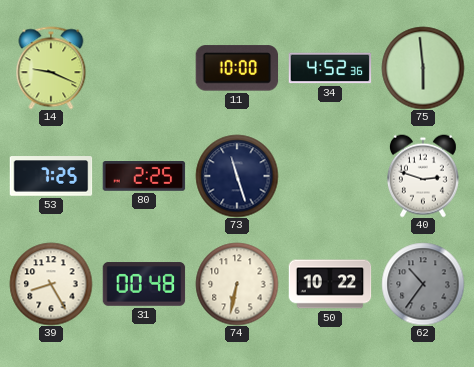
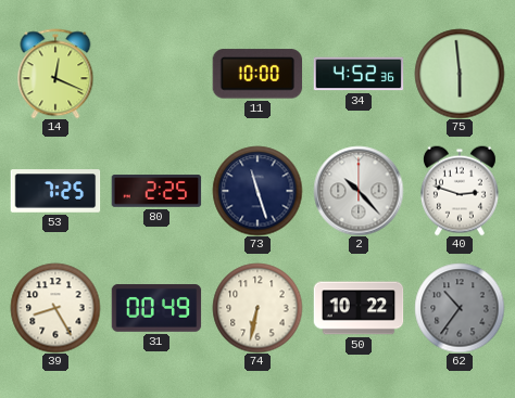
14: 9:19 -> 12:19
2: none -> 10:23
31: 00:48 -> 00:49
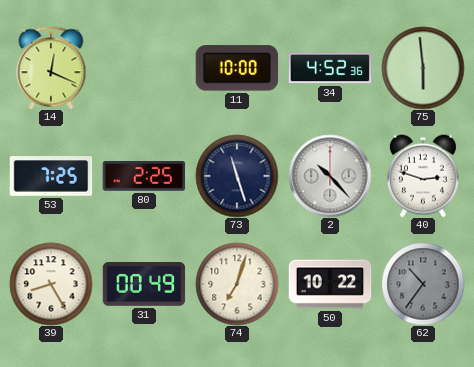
74: 6:32 -> 7:03
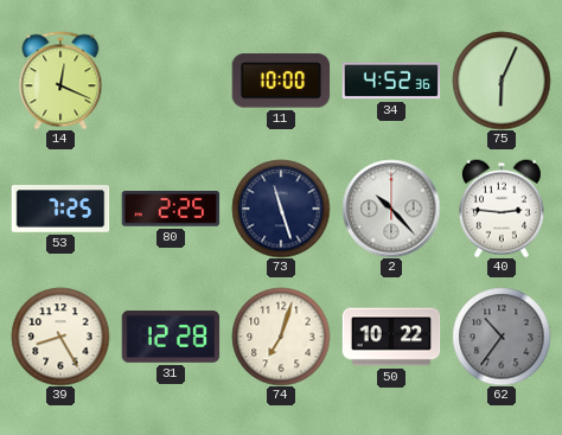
75: 5:59 -> 6:04
40: 2:48 -> 2:46
31: 00:49 -> 12:28
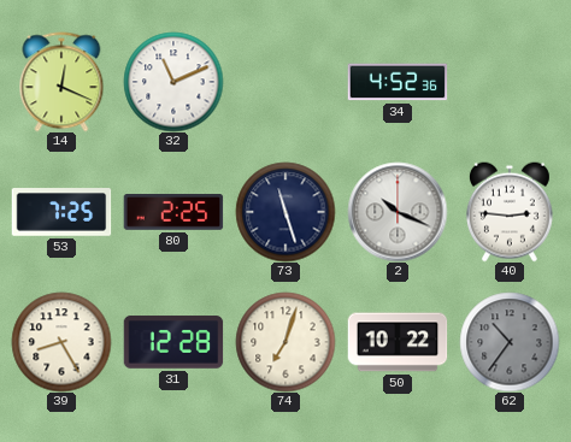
32: none -> 11:11
11: 10:00 -> none
75: 6:04 -> none
2: 10:23 -> 10:19
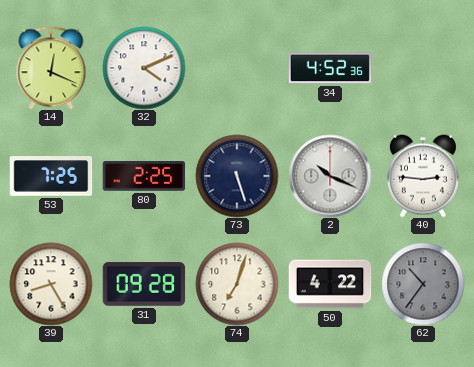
32: 11:11 -> 4:11
73: 11:27 -> 5:27
31: 12:28 -> 09:28
50: 10:22 -> 4:22
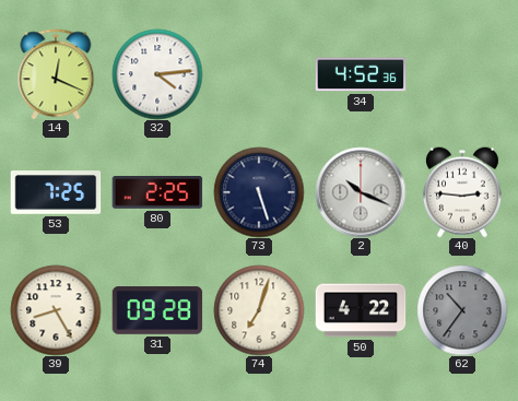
32: 4:11 -> 4:14
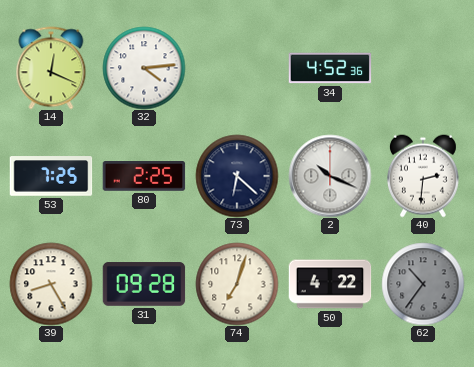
73: 5:27 -> 6:22
40: 2:46 -> 2:31
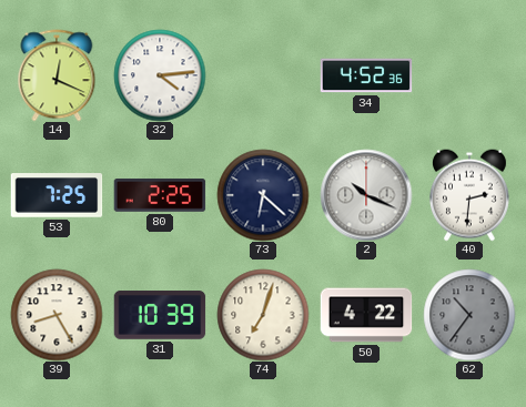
31: 09:28 -> 10:39
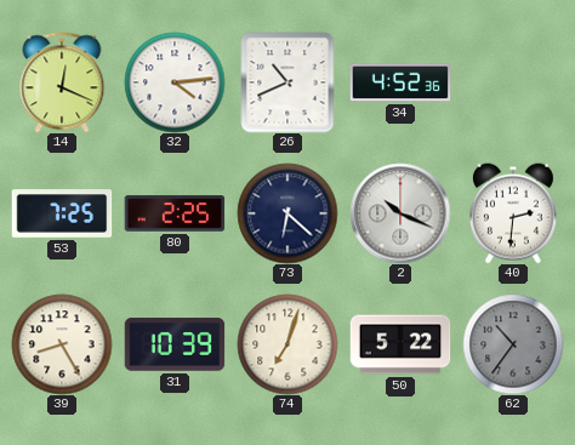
26: none -> 10:41
50: 4:22 -> 5:22
